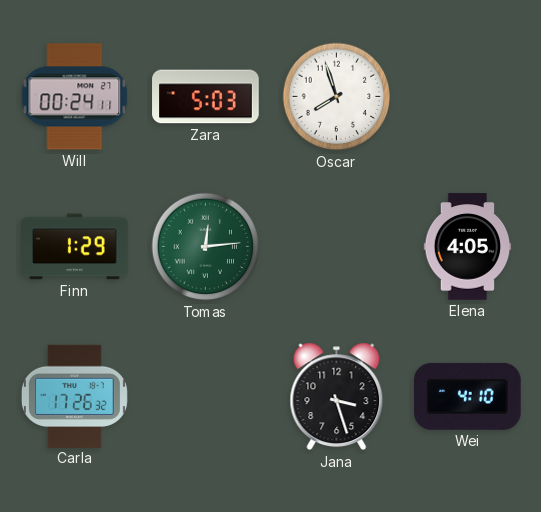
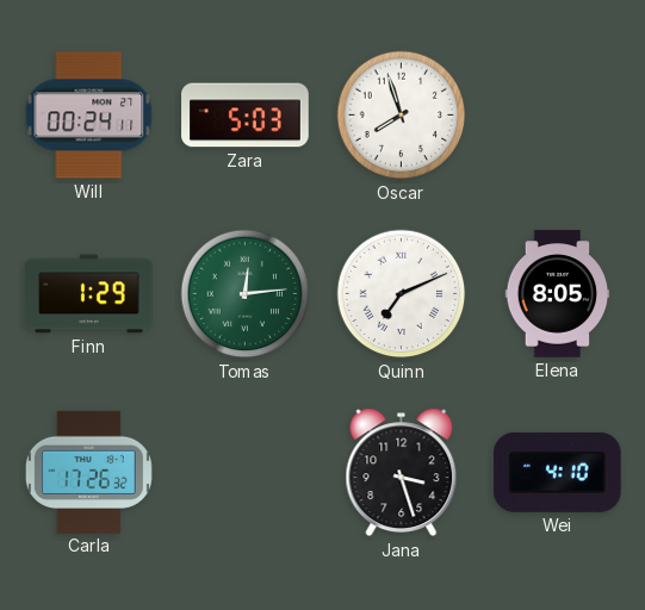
Quinn: none -> 7:11
Elena: 4:05 -> 8:05
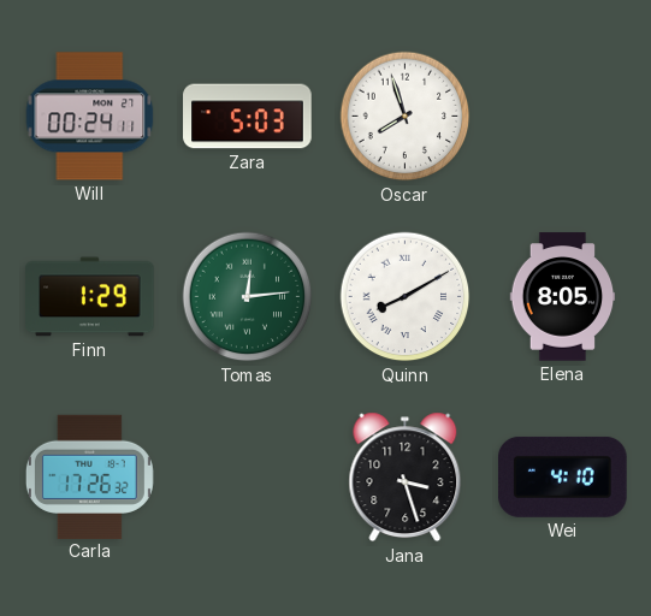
Quinn: 7:11 -> 8:10
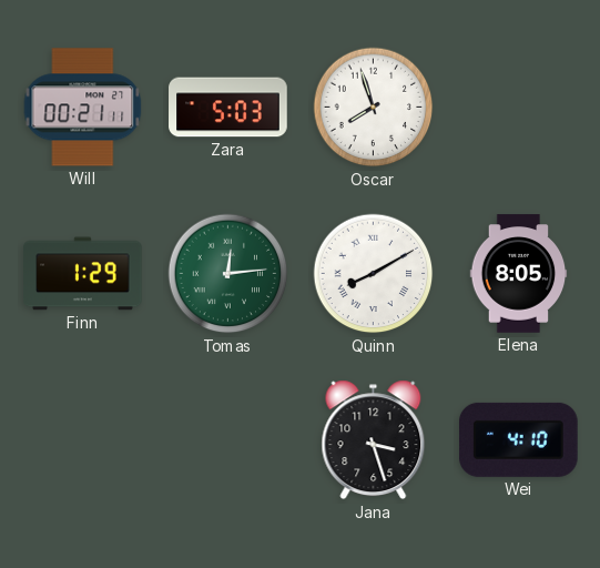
Will: 00:24 -> 00:21
Carla: 17:26 -> none
